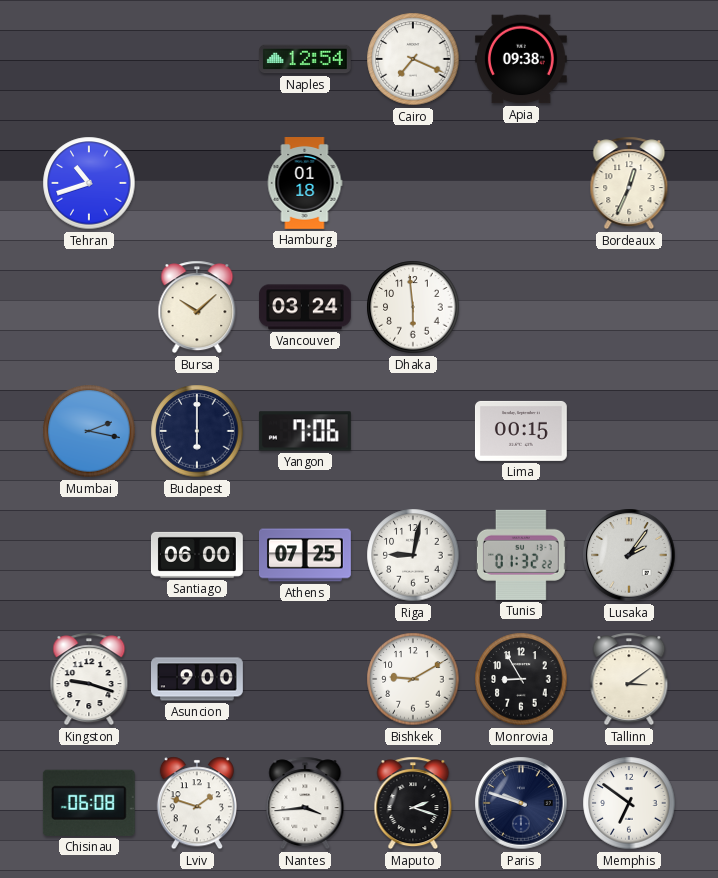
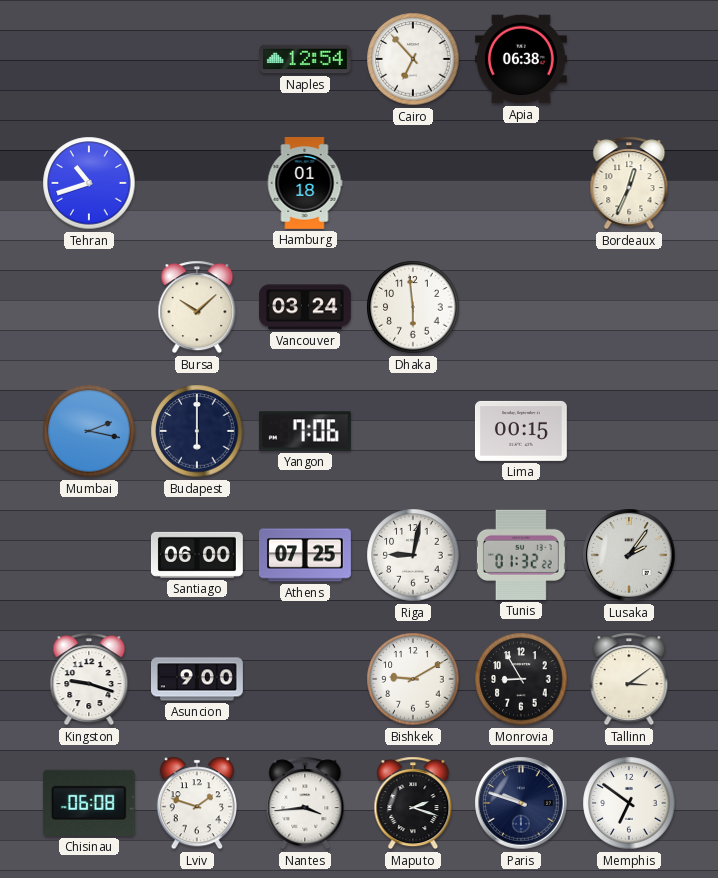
Cairo: 7:19 -> 6:53
Apia: 09:38 -> 06:38
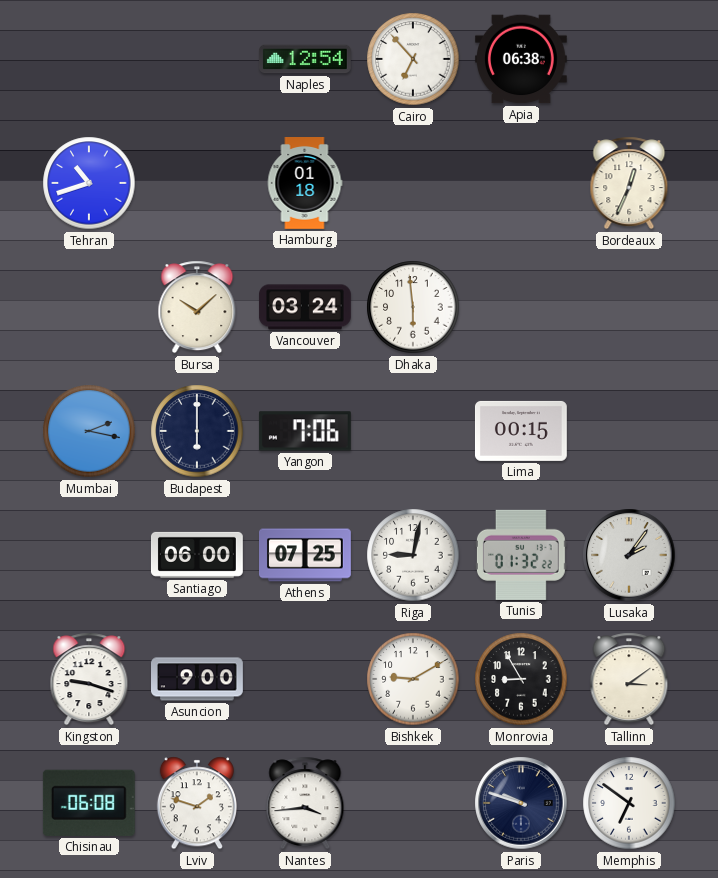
Maputo: 2:18 -> none
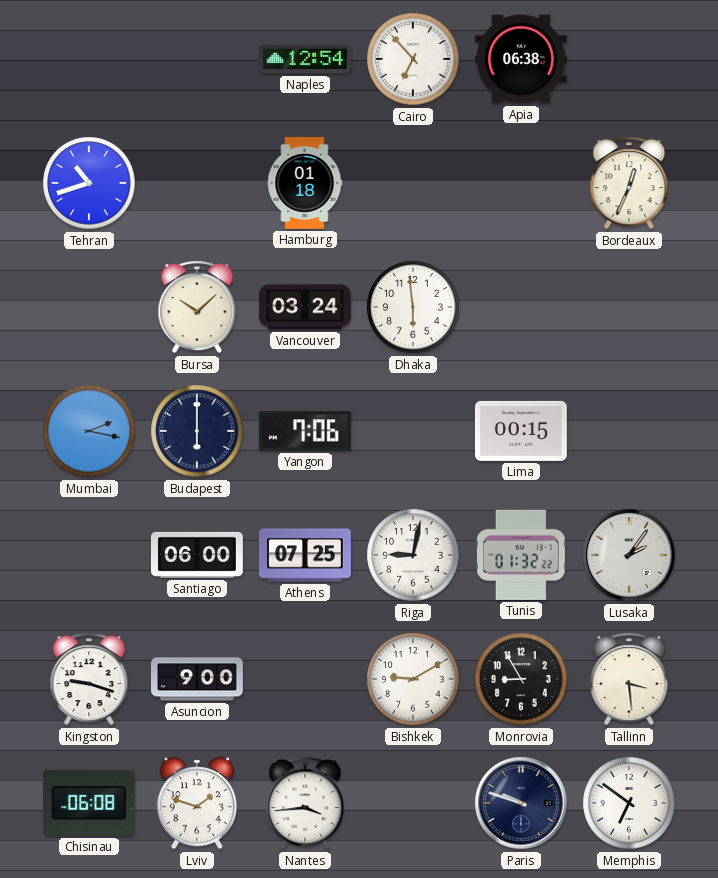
Tallinn: 3:09 -> 3:29
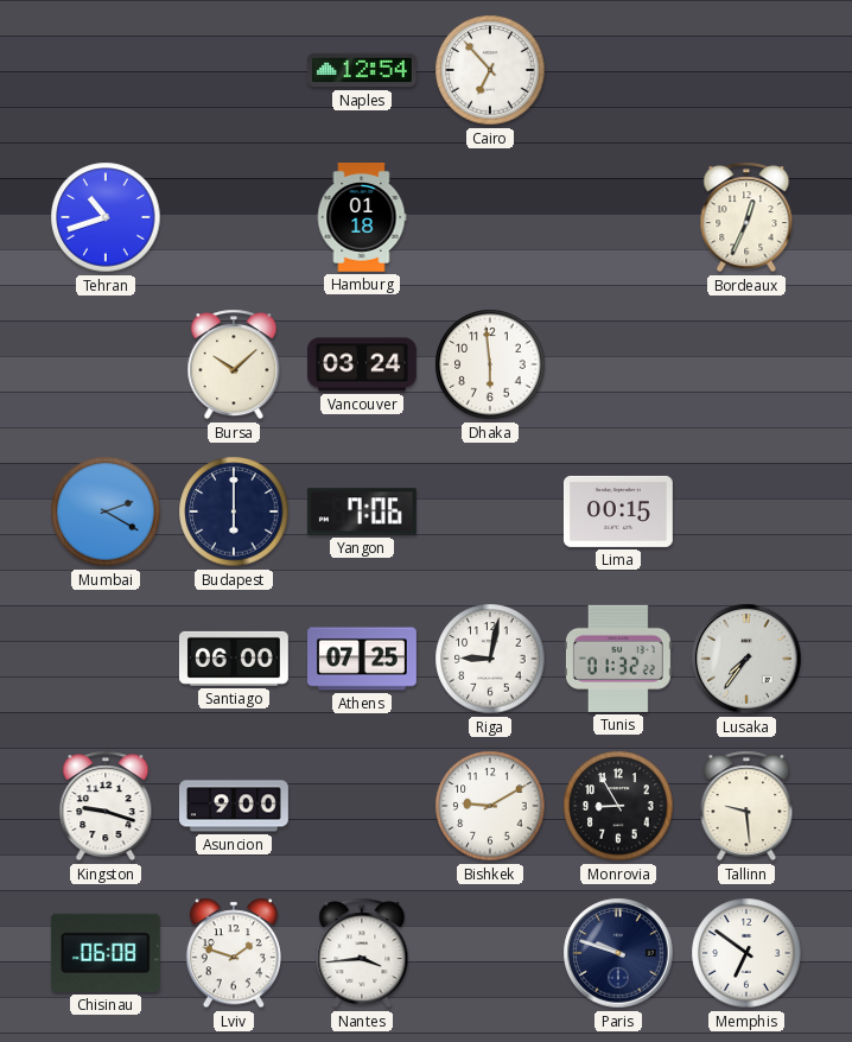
Apia: 06:38 -> none
Mumbai: 2:17 -> 2:20
Lusaka: 2:06 -> 7:36
Tallinn: 3:29 -> 9:29
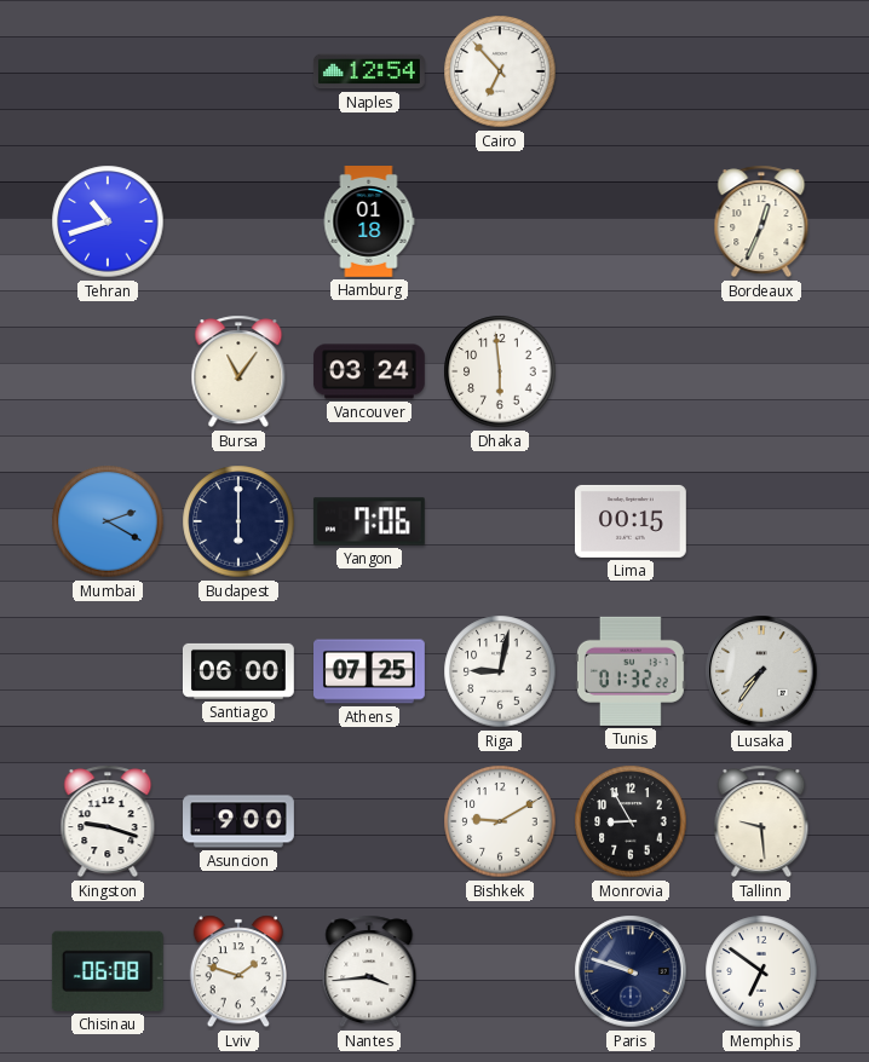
Bursa: 10:08 -> 11:06
